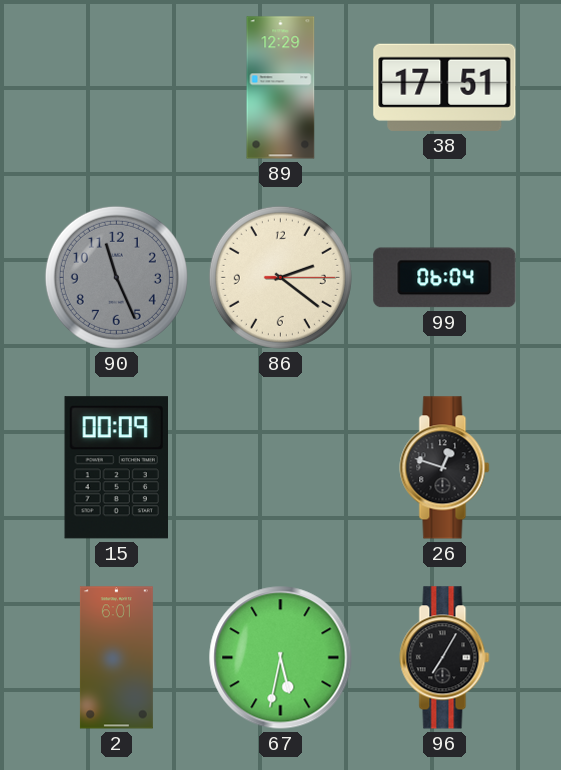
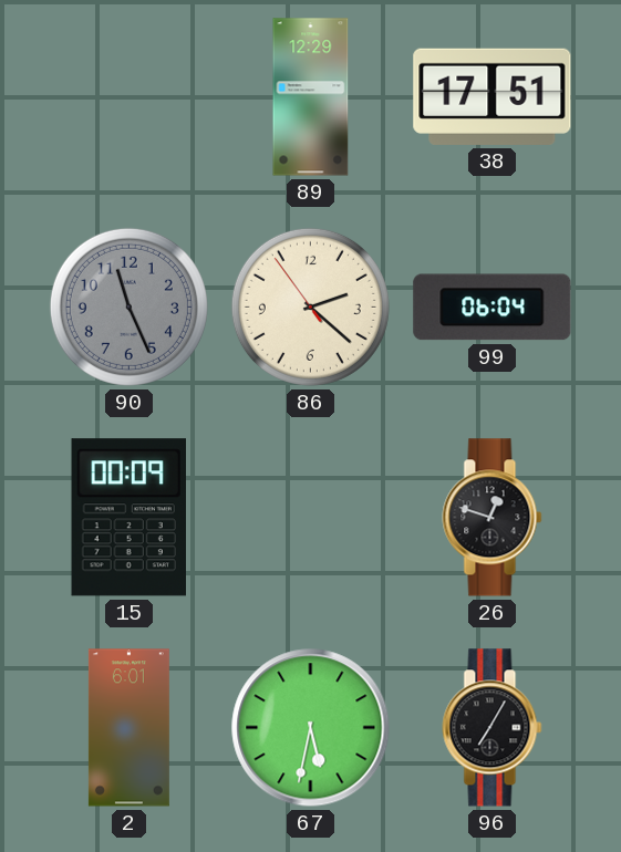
86: 2:21:15 -> 2:21:54
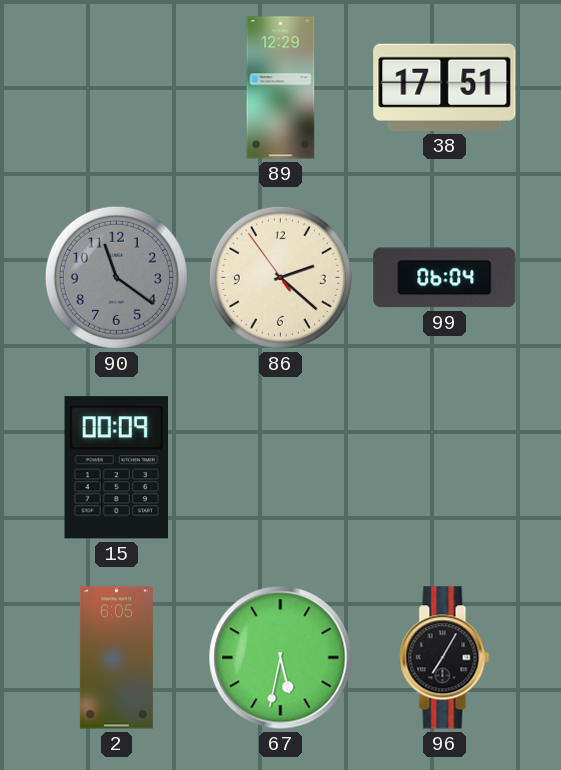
90: 11:26 -> 11:21
26: 12:48 -> none
2: 6:01 -> 6:05
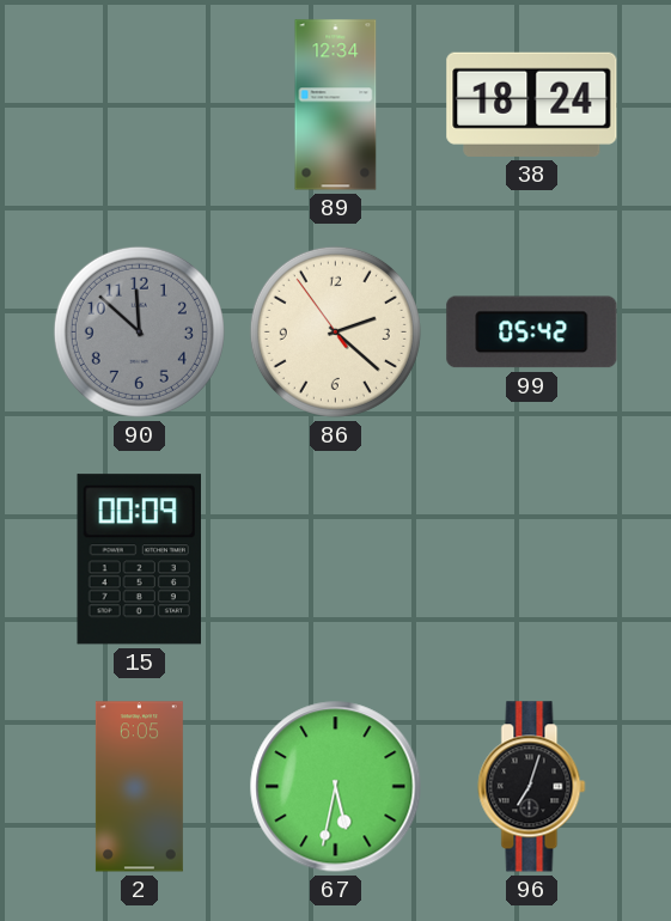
89: 12:29 -> 12:34
38: 17:51 -> 18:24
90: 11:21 -> 11:52
99: 06:04 -> 05:42
96: 7:05 -> 7:03
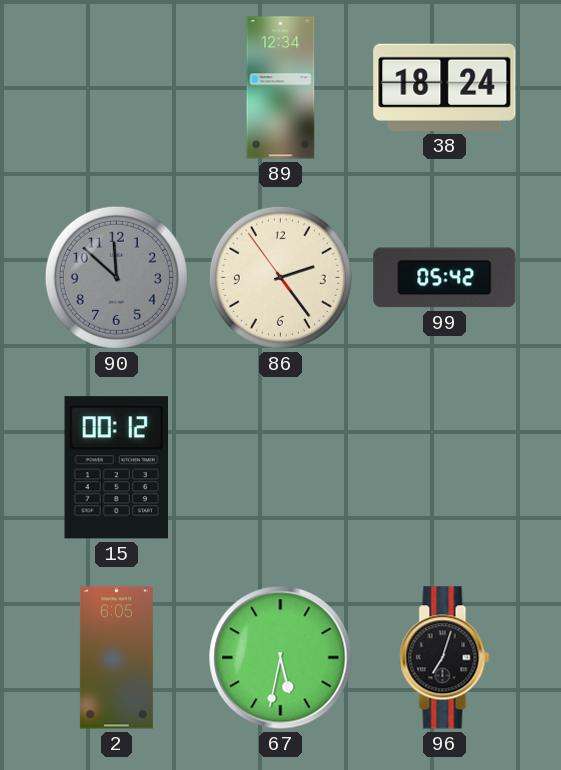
86: 2:21 -> 2:23
15: 00:09 -> 00:12
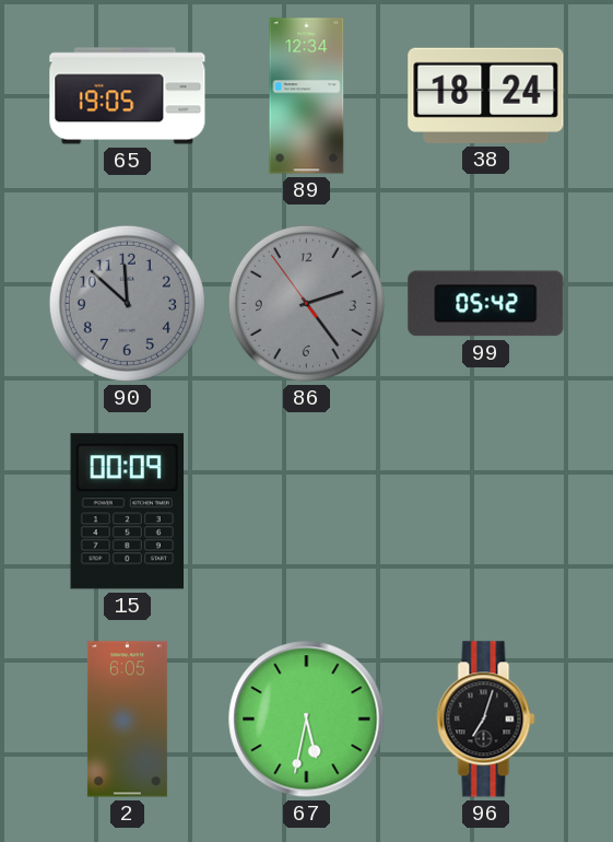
65: none -> 19:05
86 dial: cream -> grey
15: 00:12 -> 00:09
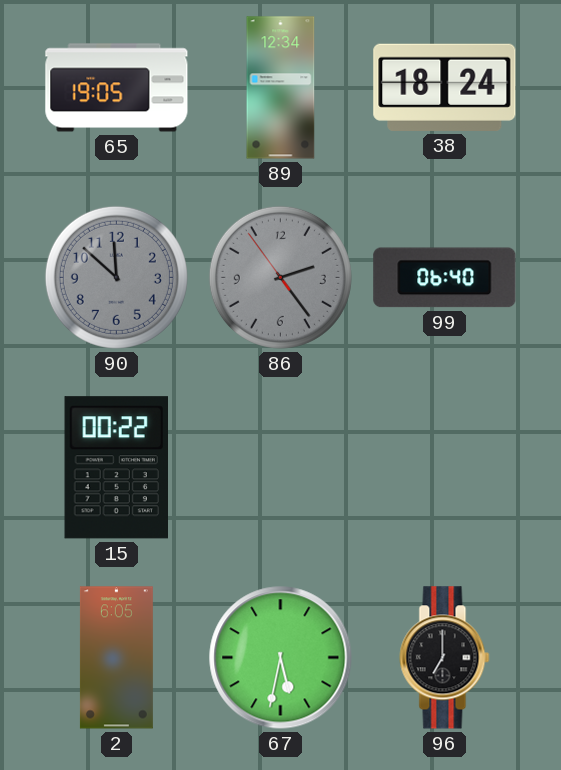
99: 05:42 -> 06:40
15: 00:09 -> 00:22
96: 7:03 -> 7:00
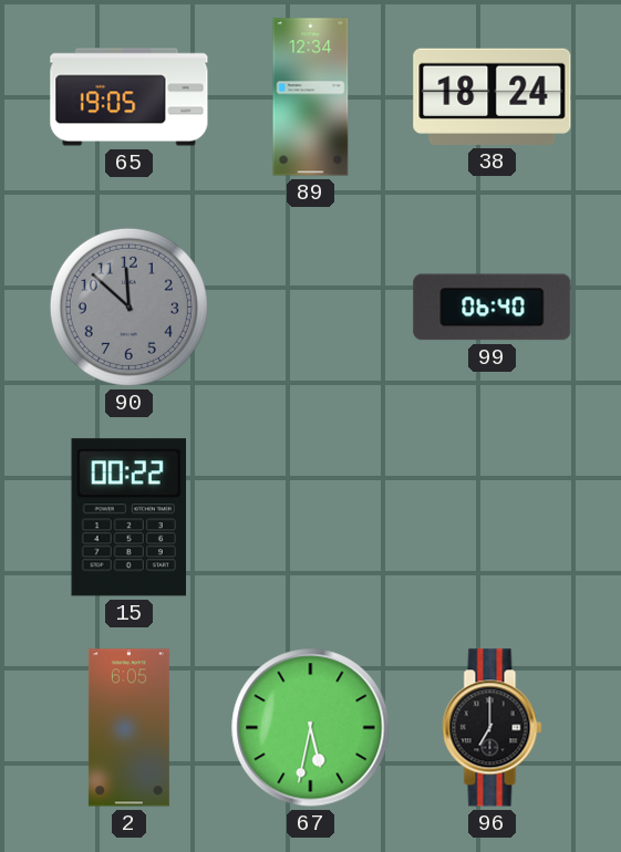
86: 2:23 -> none
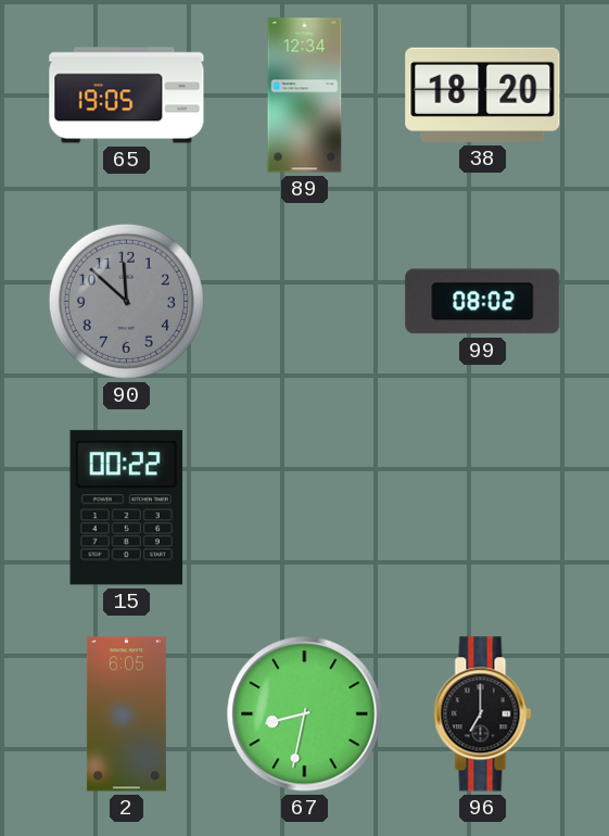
38: 18:24 -> 18:20
99: 06:40 -> 08:02
67: 5:32 -> 8:32
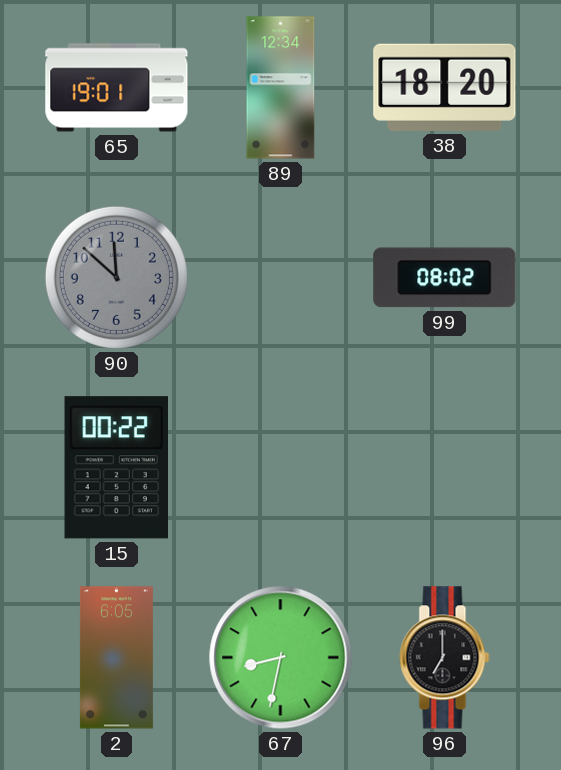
65: 19:05 -> 19:01
